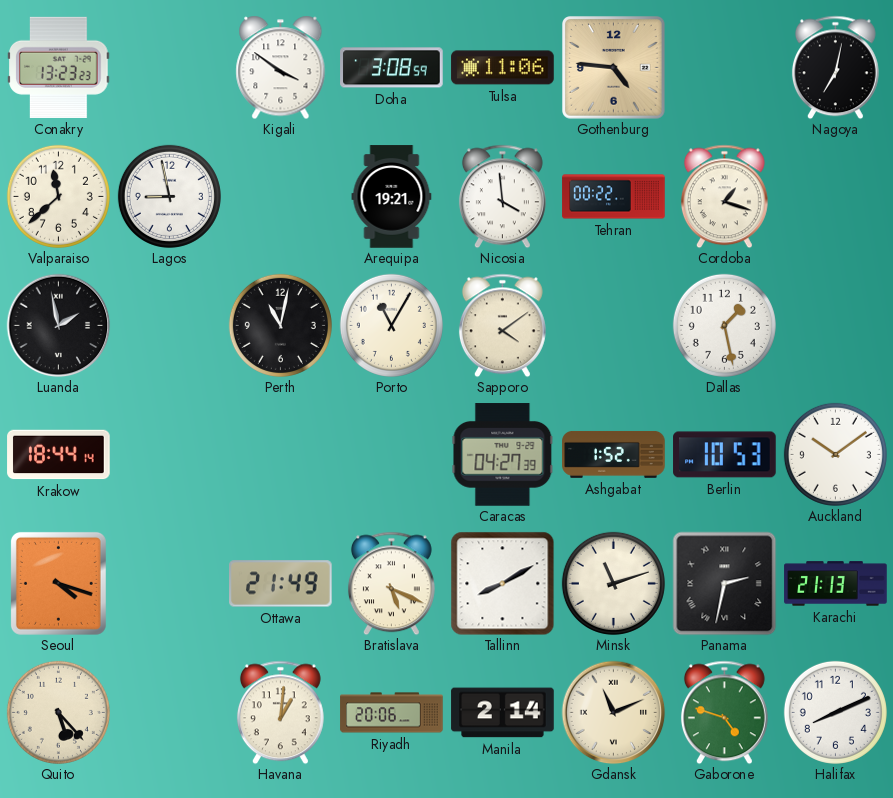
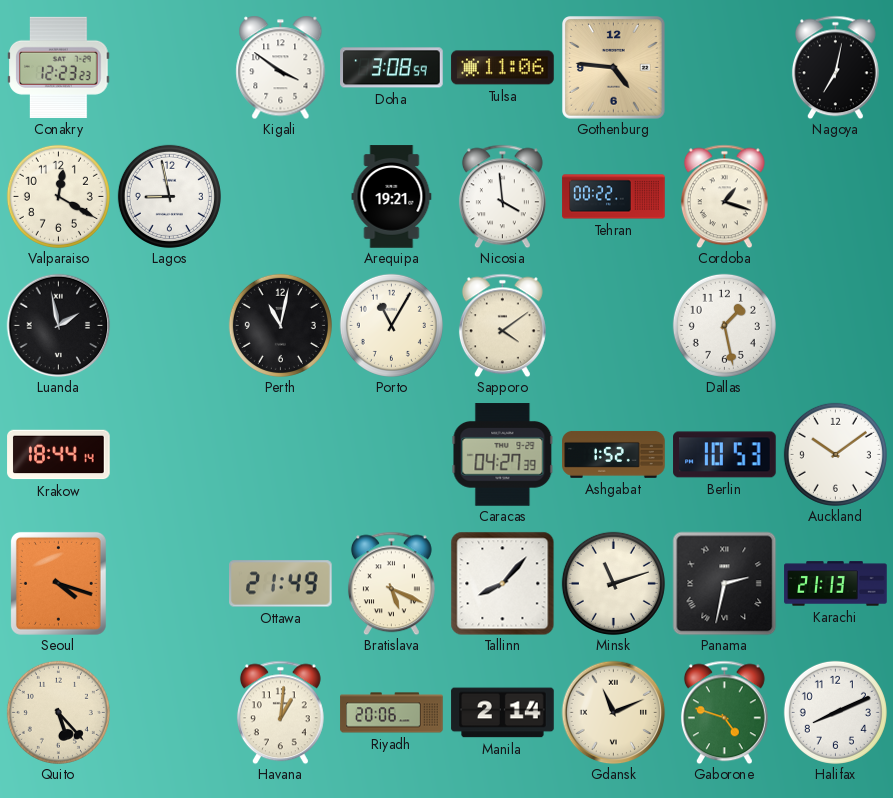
Conakry: 13:23 -> 12:23
Valparaiso: 11:38 -> 12:20
Tallinn: 8:10 -> 8:07
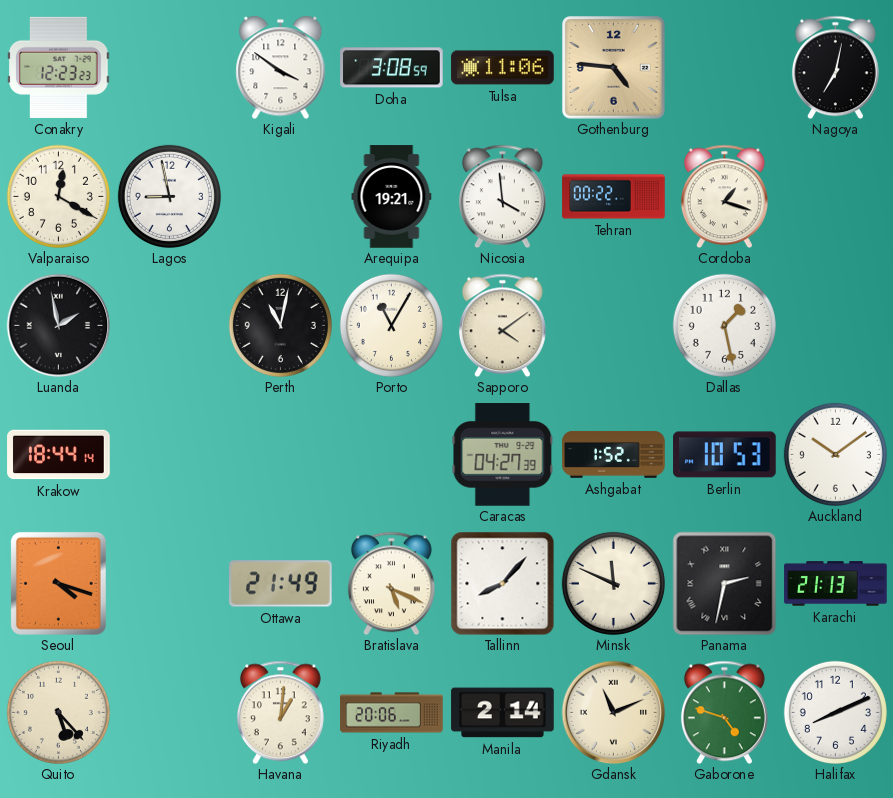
Minsk: 11:12 -> 11:49
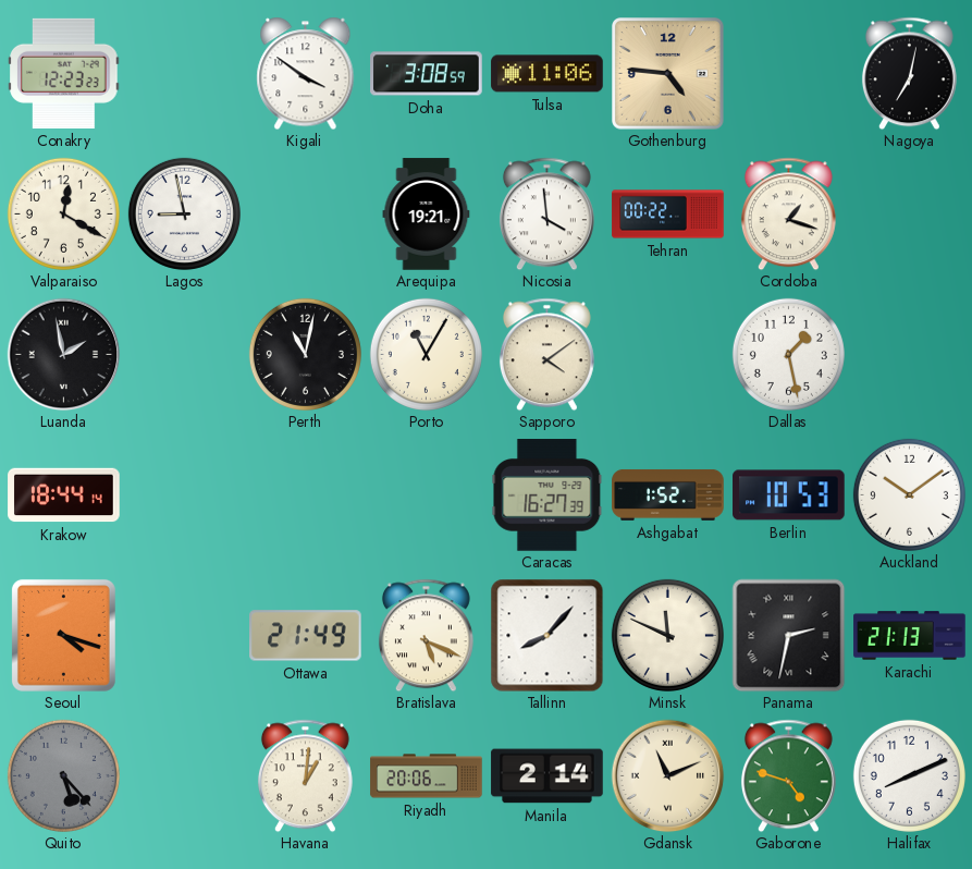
Caracas: 04:27 -> 16:27
Quito dial: cream -> grey
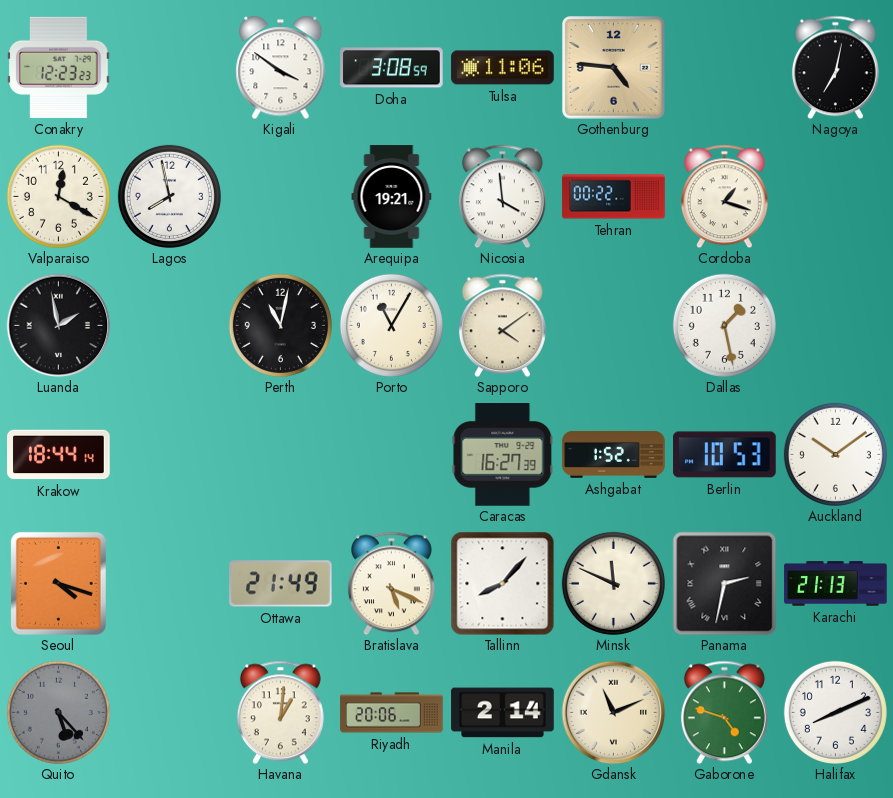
Lagos: 8:58 -> 7:58
